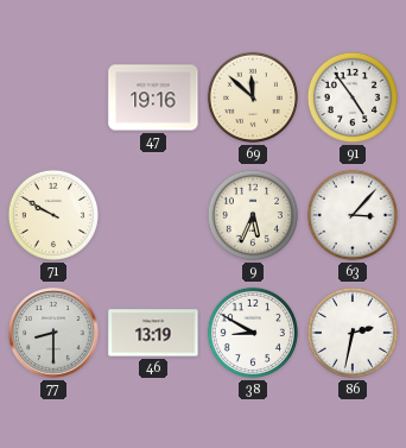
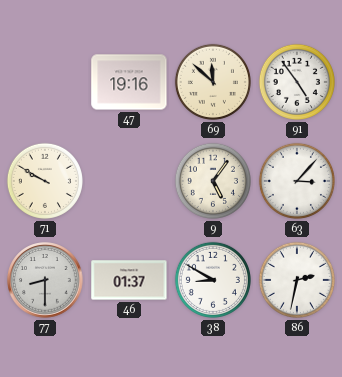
9: 5:34 -> 5:06
46: 13:19 -> 01:37
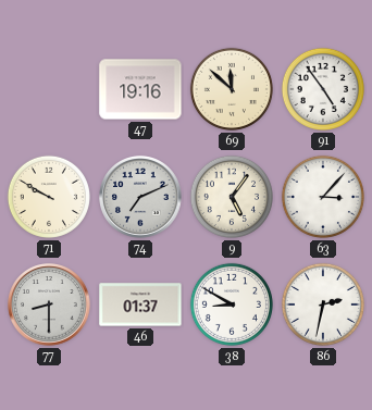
74: none -> 7:11
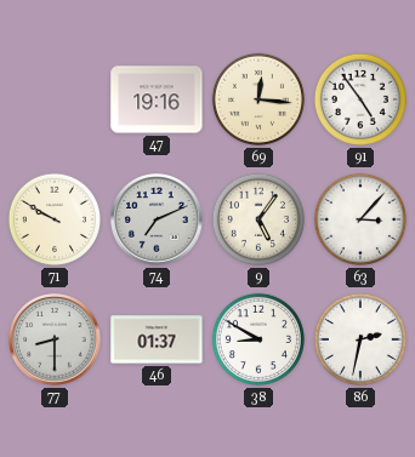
69: 11:52 -> 12:16
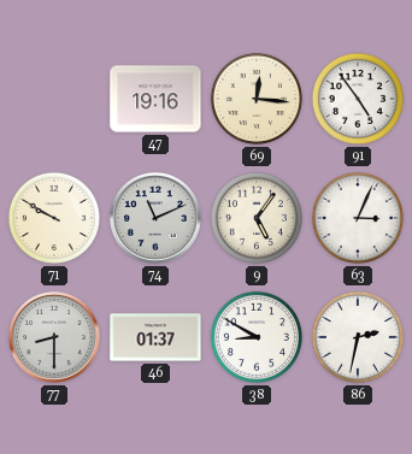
74: 7:11 -> 11:11
63: 3:07 -> 3:04
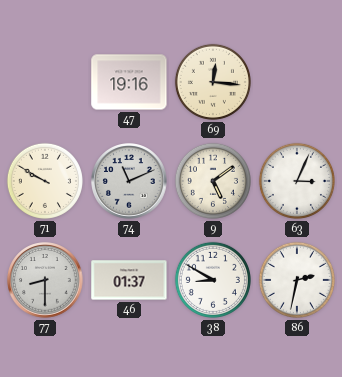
91: 4:54 -> none
9: 5:06 -> 5:09
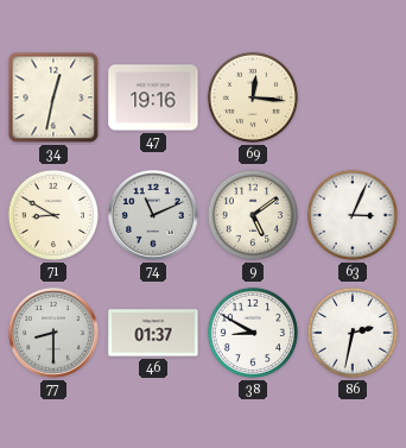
34: none -> 12:32
71: 9:50 -> 8:50
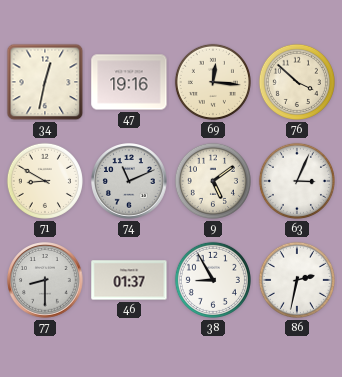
76: none -> 3:52
38: 8:50 -> 8:55
